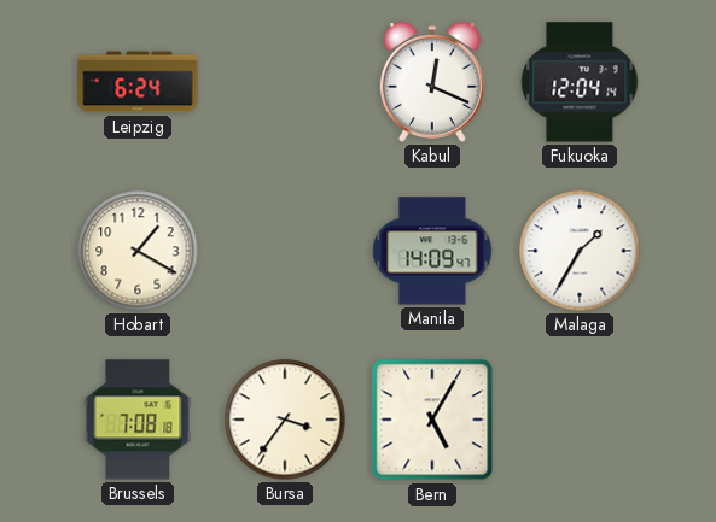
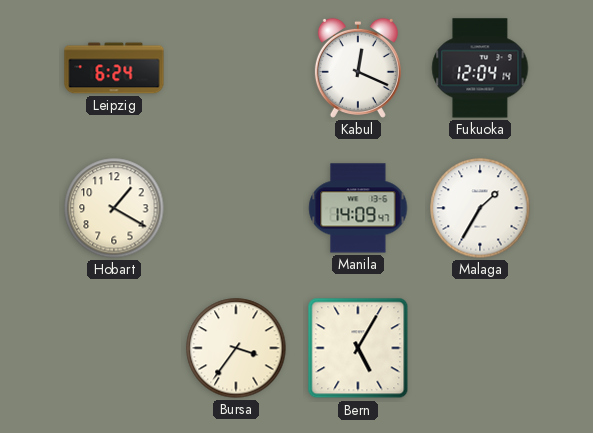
Brussels: 7:08 -> none
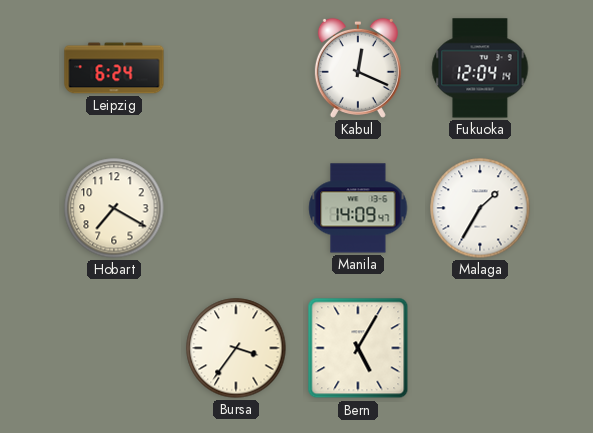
Hobart: 1:20 -> 7:20
